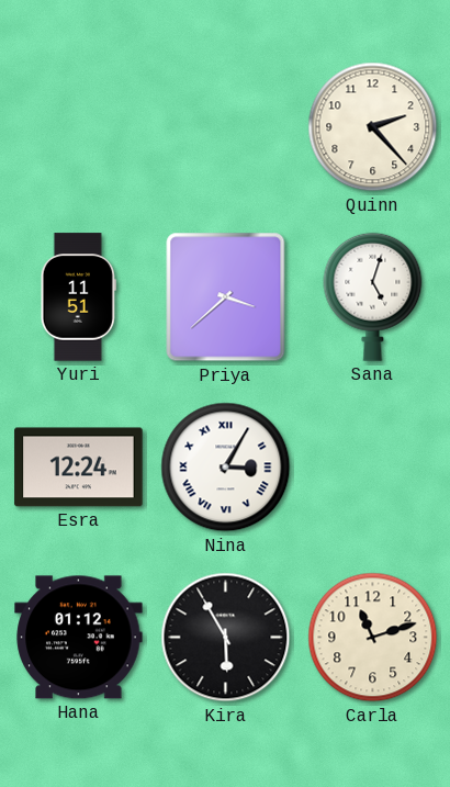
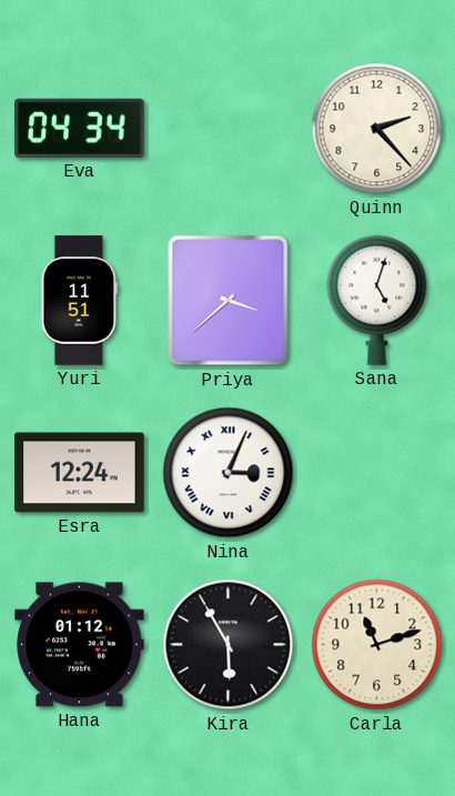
Eva: none -> 04:34
Nina: 3:05 -> 3:04
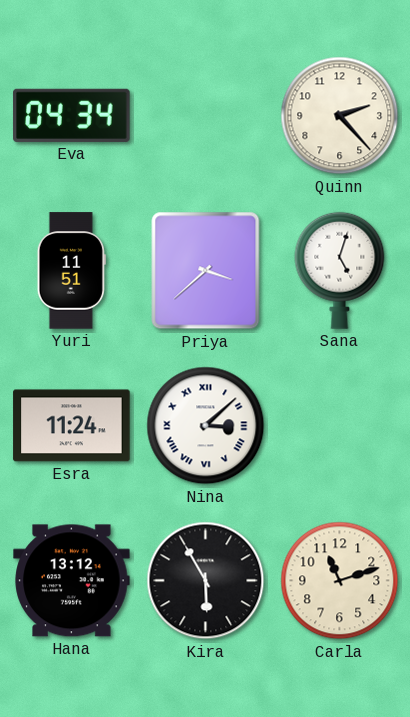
Esra: 12:24 -> 11:24
Nina: 3:04 -> 3:08
Hana: 01:12 -> 13:12
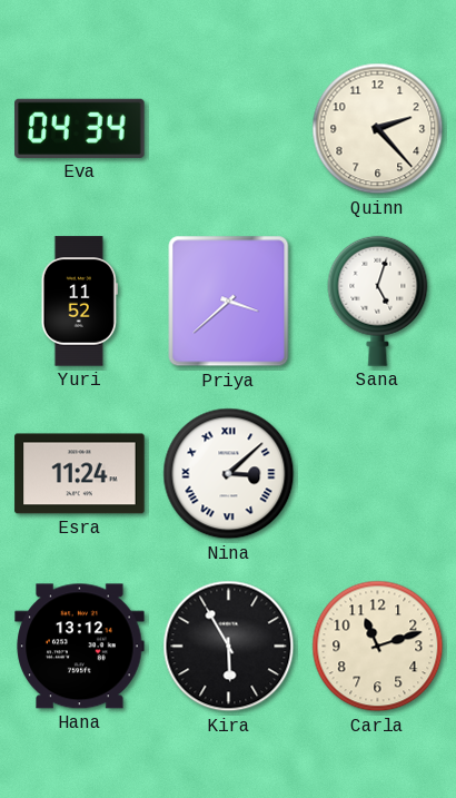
Yuri: 11:51 -> 11:52
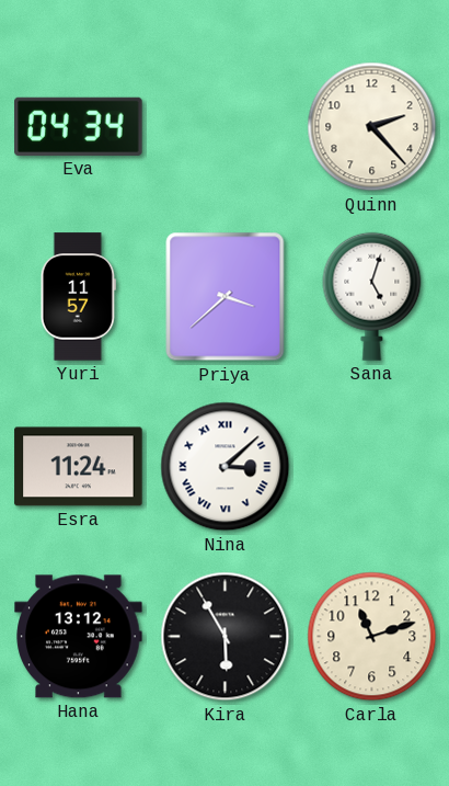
Yuri: 11:52 -> 11:57
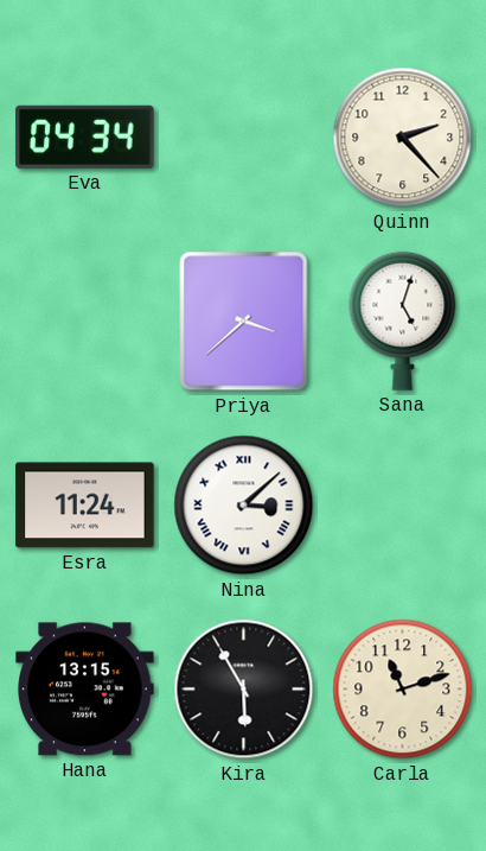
Yuri: 11:57 -> none
Hana: 13:12 -> 13:15
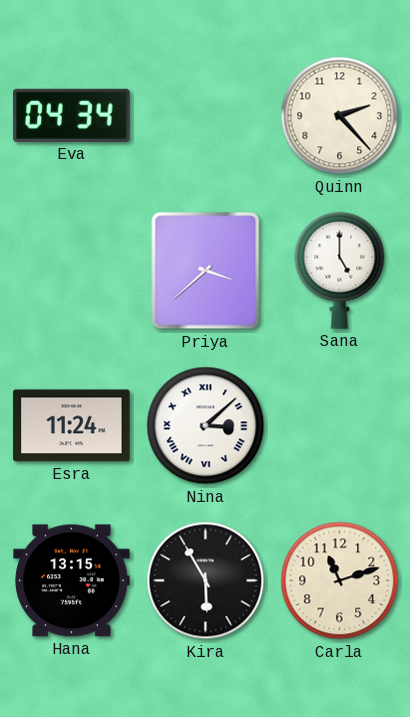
Sana: 5:03 -> 5:00
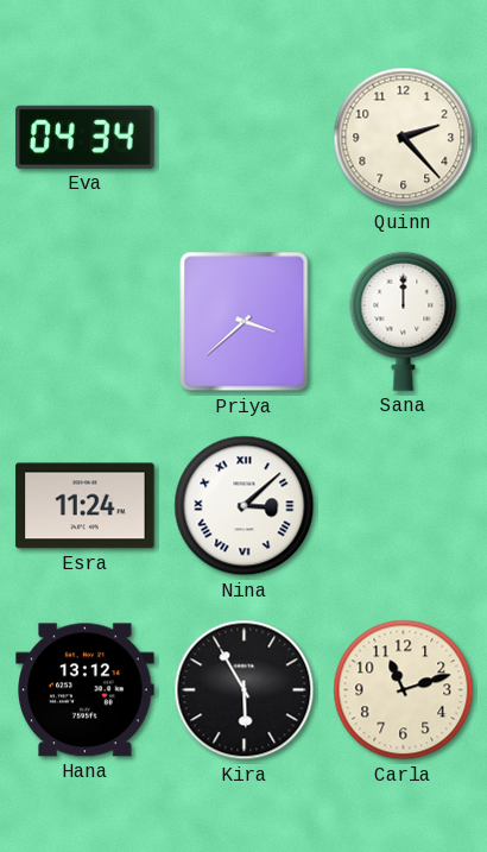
Sana: 5:00 -> 12:00
Hana: 13:15 -> 13:12
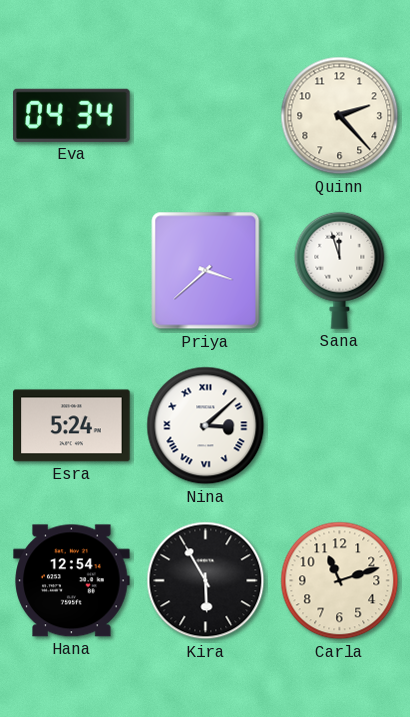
Sana: 12:00 -> 11:57
Esra: 11:24 -> 5:24
Hana: 13:12 -> 12:54
